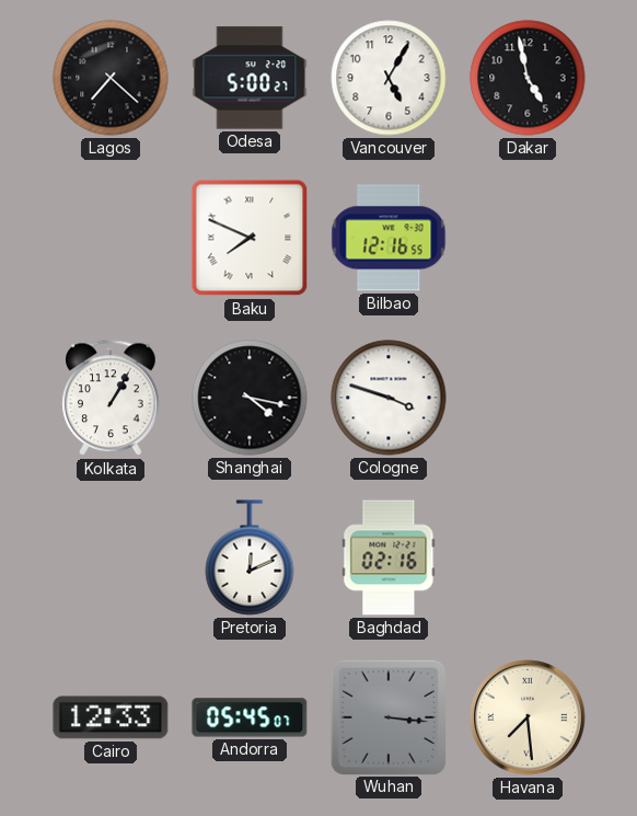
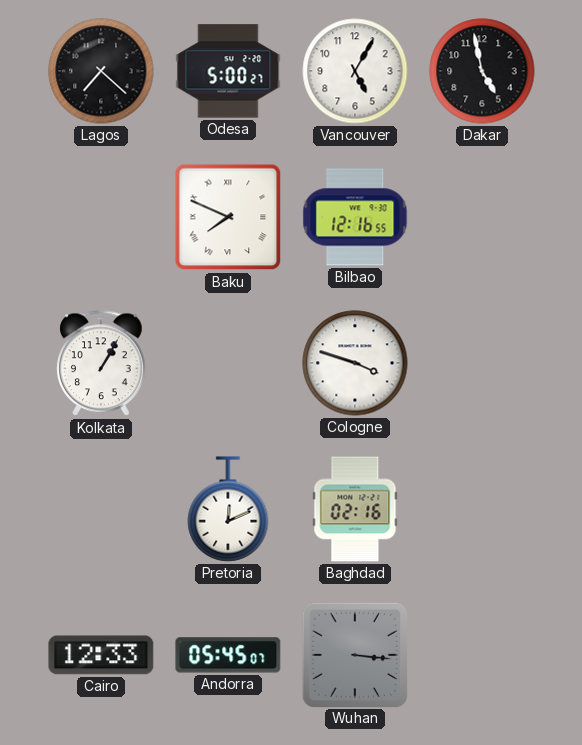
Shanghai: 4:17 -> none
Havana: 7:29 -> none
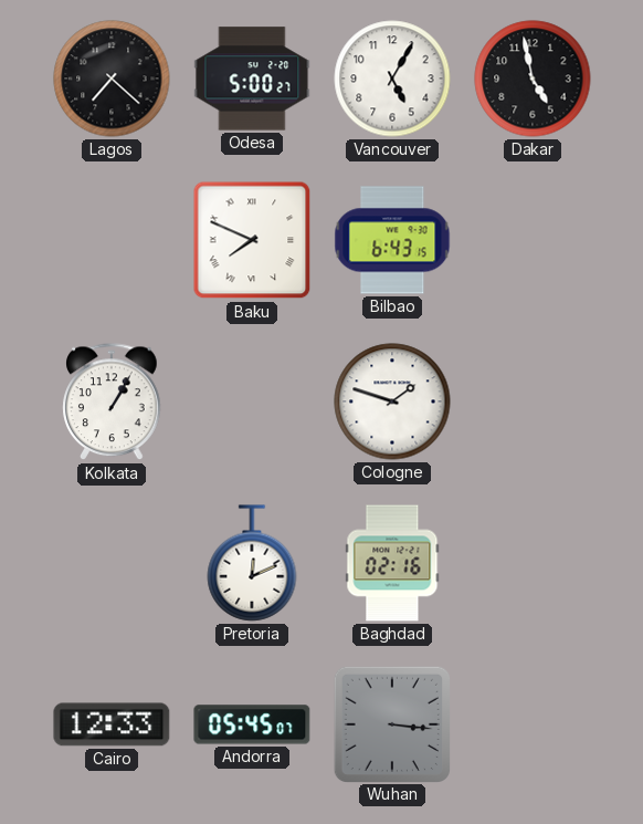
Bilbao: 12:16 -> 6:43
Cologne: 3:48 -> 1:48
